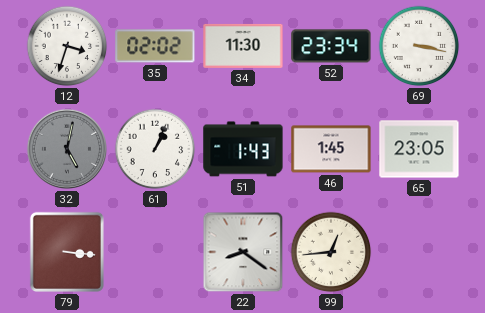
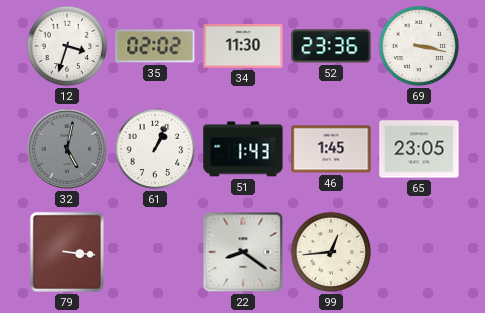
52: 23:34 -> 23:36
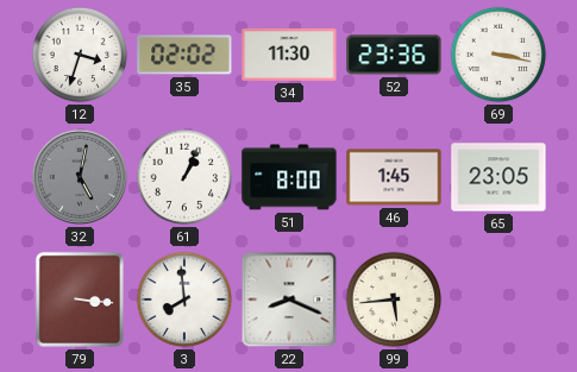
51: 1:43 -> 8:00
3: none -> 7:59
22: 8:21 -> 8:19
99: 12:44 -> 5:44
